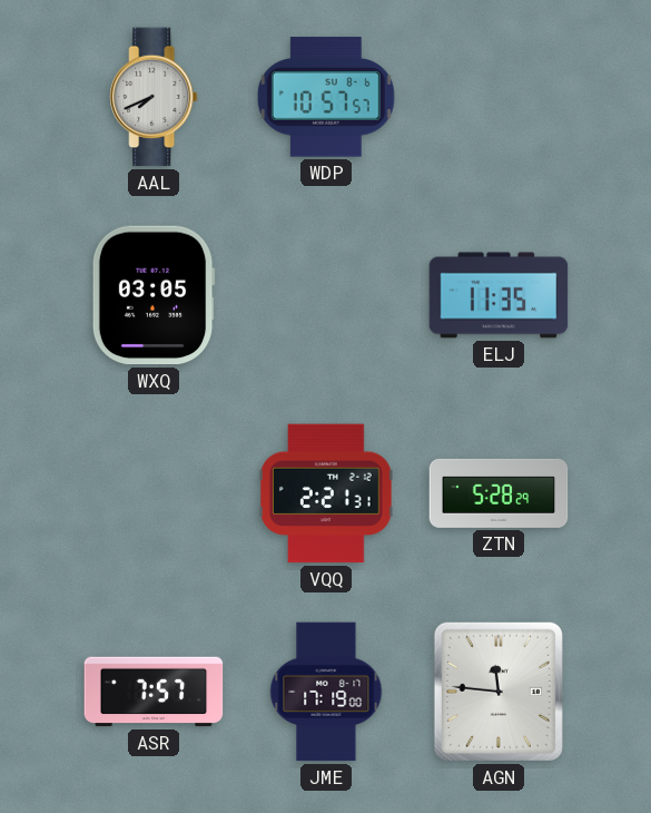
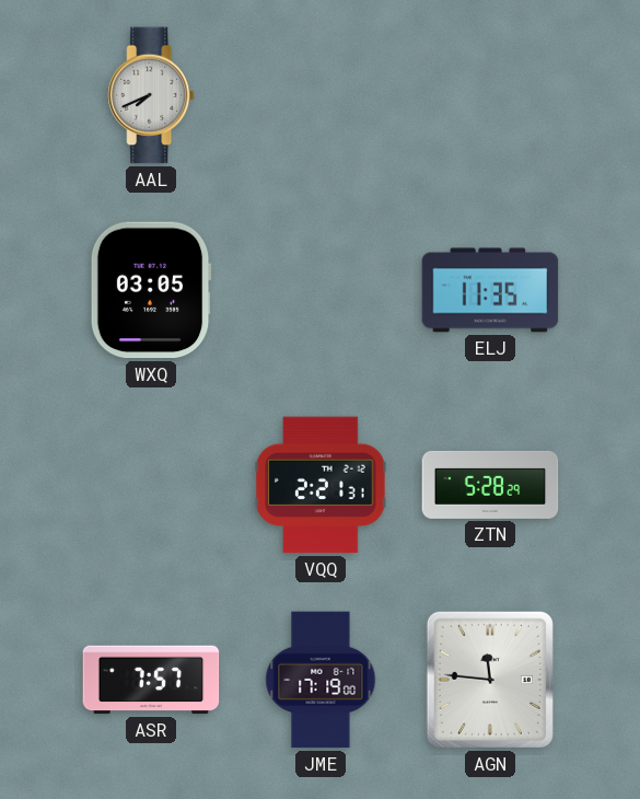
WDP: 10:57 -> none
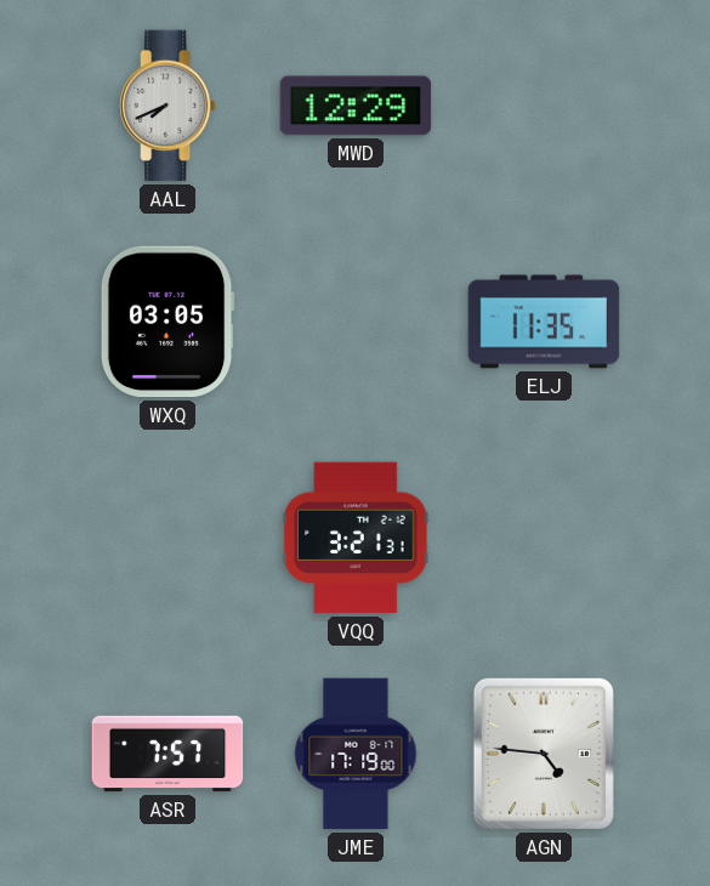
MWD: none -> 12:29
VQQ: 2:21 -> 3:21
ZTN: 5:28 -> none
AGN: 11:46 -> 4:46
